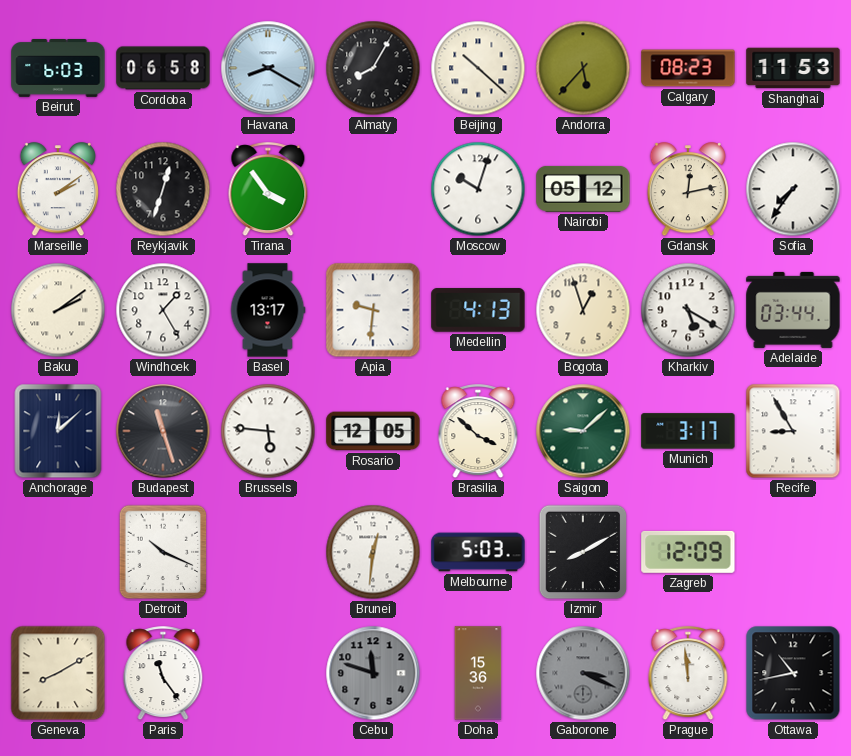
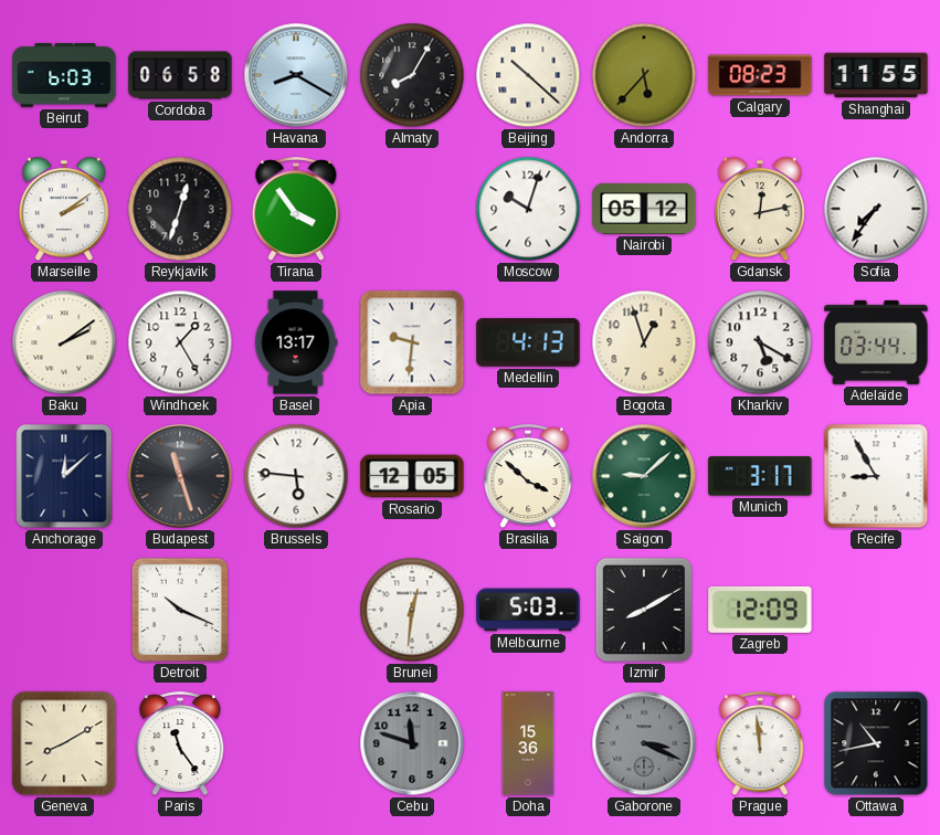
Shanghai: 11:53 -> 11:55
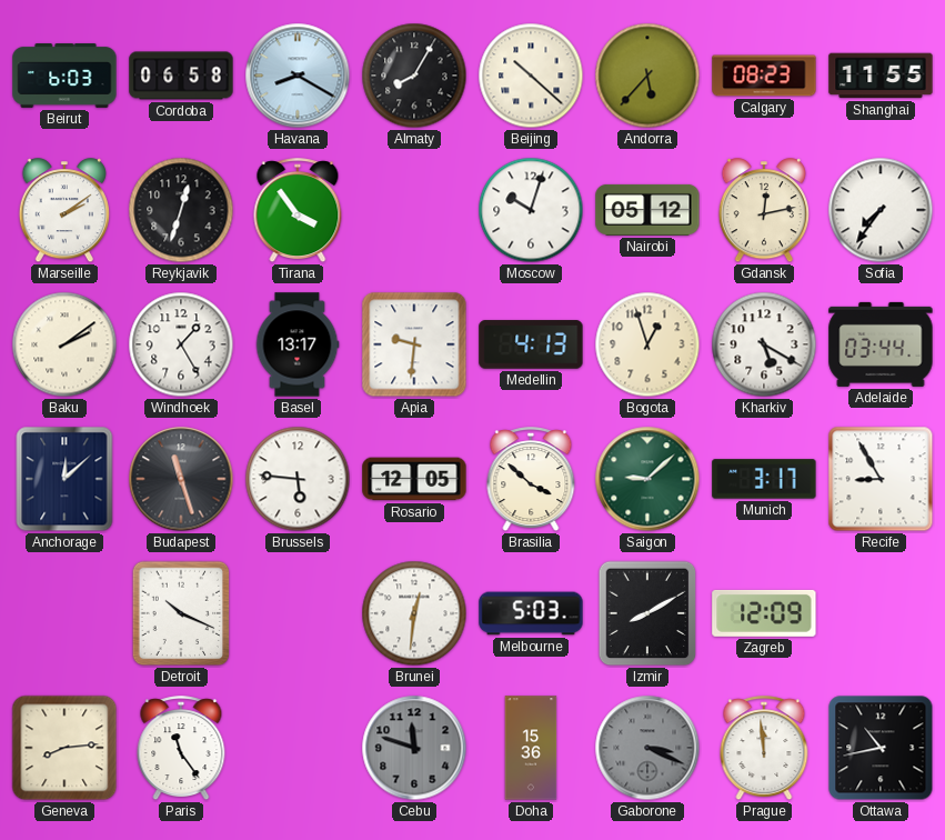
Geneva: 8:10 -> 8:14
